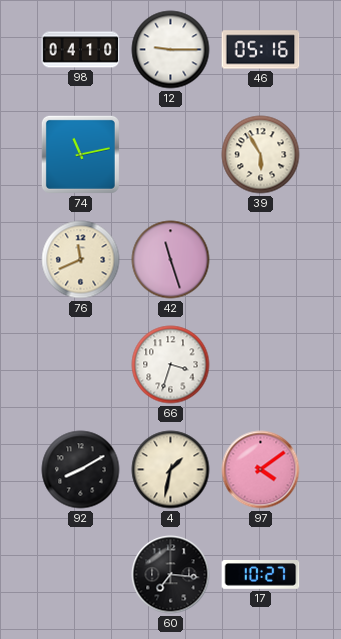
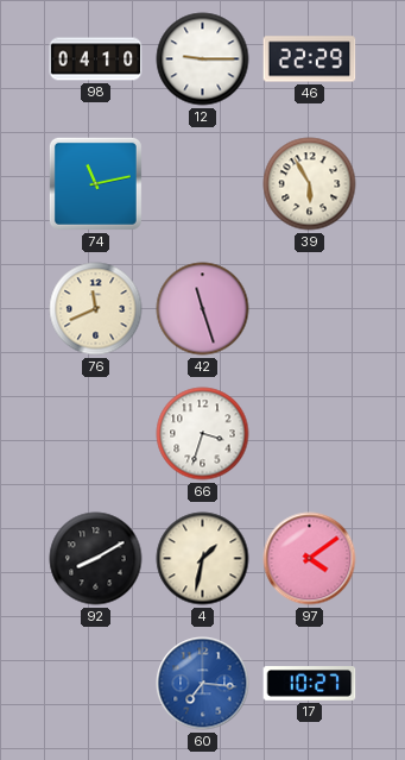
46: 05:16 -> 22:29
60 dial: black -> blue
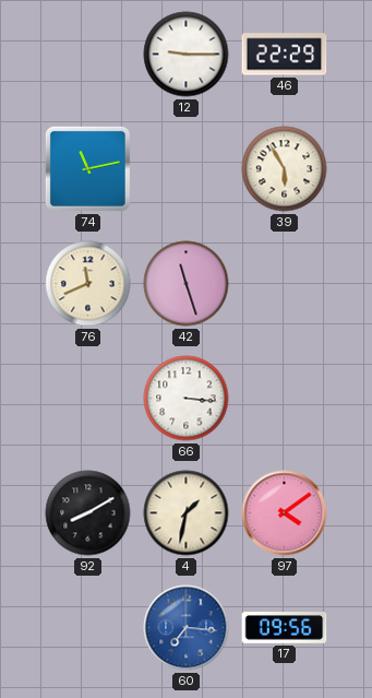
98: 04:10 -> none
66: 3:33 -> 3:16
17: 10:27 -> 09:56
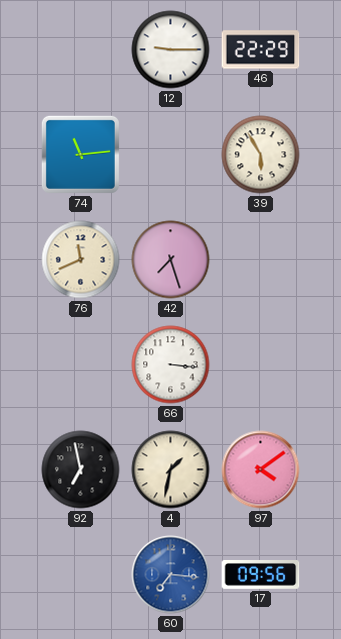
74: 11:13 -> 11:14
42: 11:27 -> 7:27
92: 8:10 -> 6:58
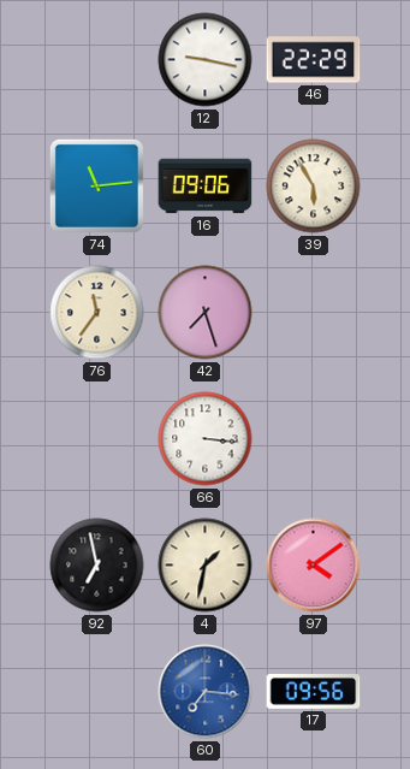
12: 9:15 -> 9:17
16: none -> 09:06
76: 11:41 -> 11:36
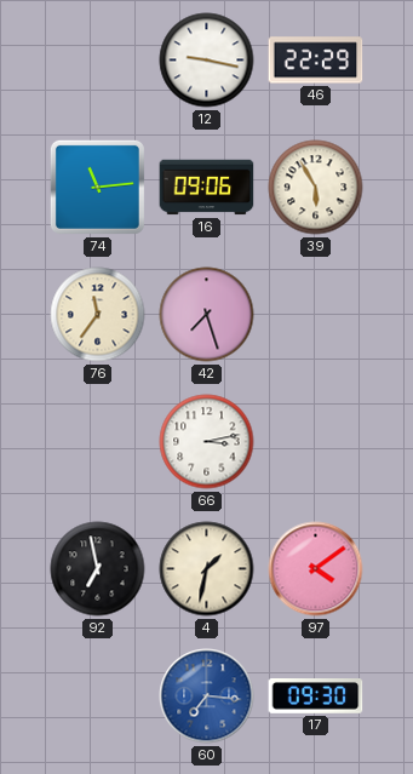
66: 3:16 -> 3:13
17: 09:56 -> 09:30
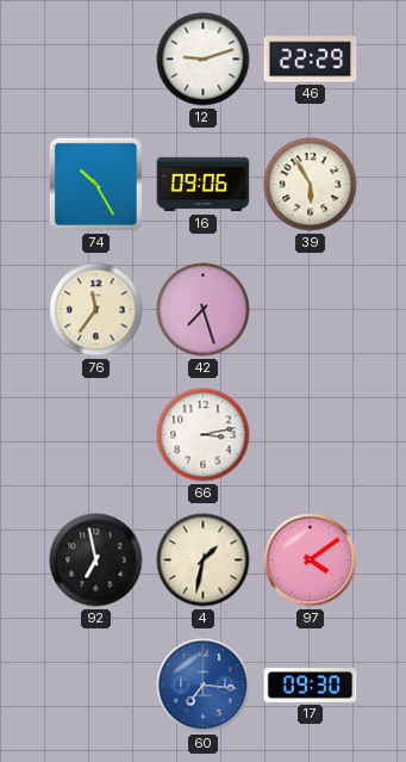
12: 9:17 -> 9:12
74: 11:14 -> 10:25
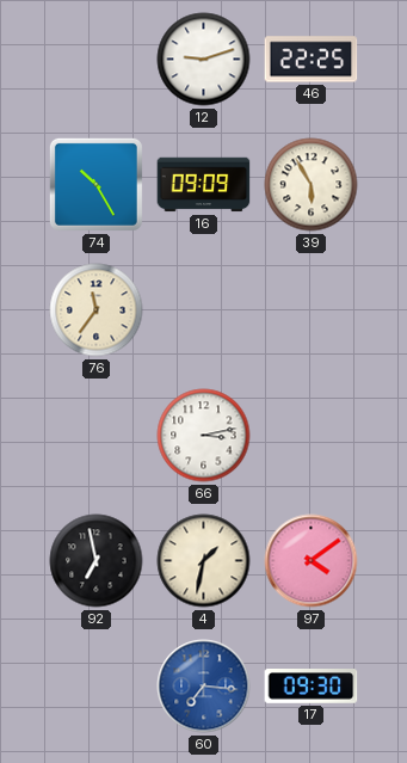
46: 22:29 -> 22:25
16: 09:06 -> 09:09
42: 7:27 -> none
